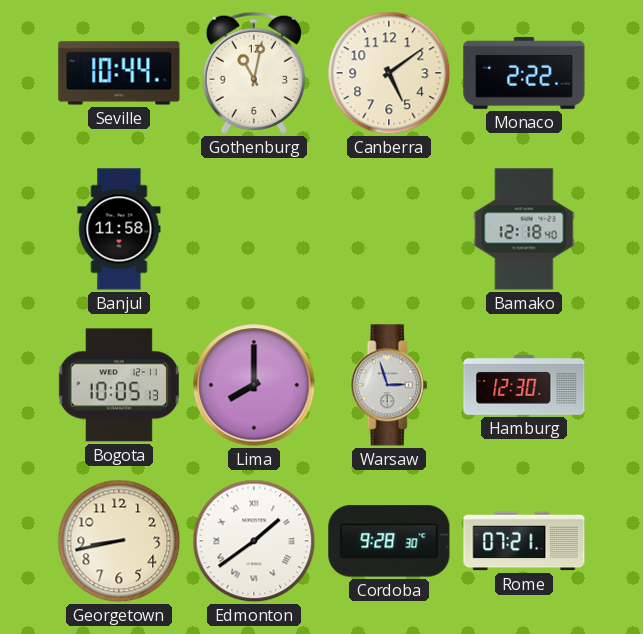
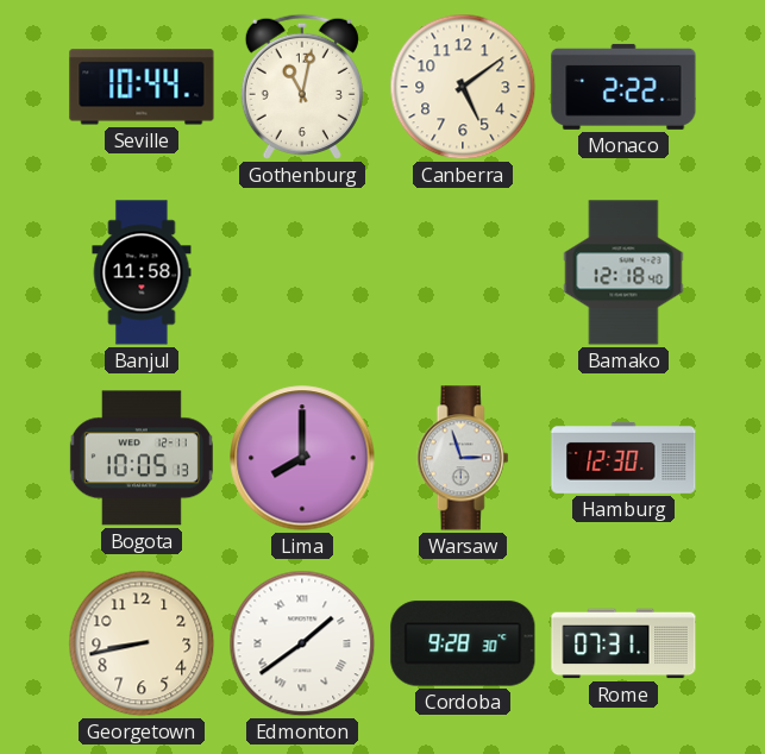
Rome: 07:21 -> 07:31
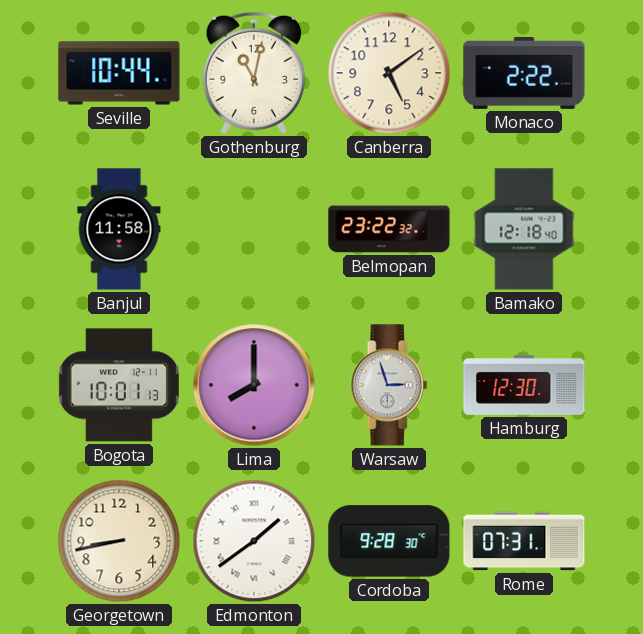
Belmopan: none -> 23:22
Bogota: 10:05 -> 10:01
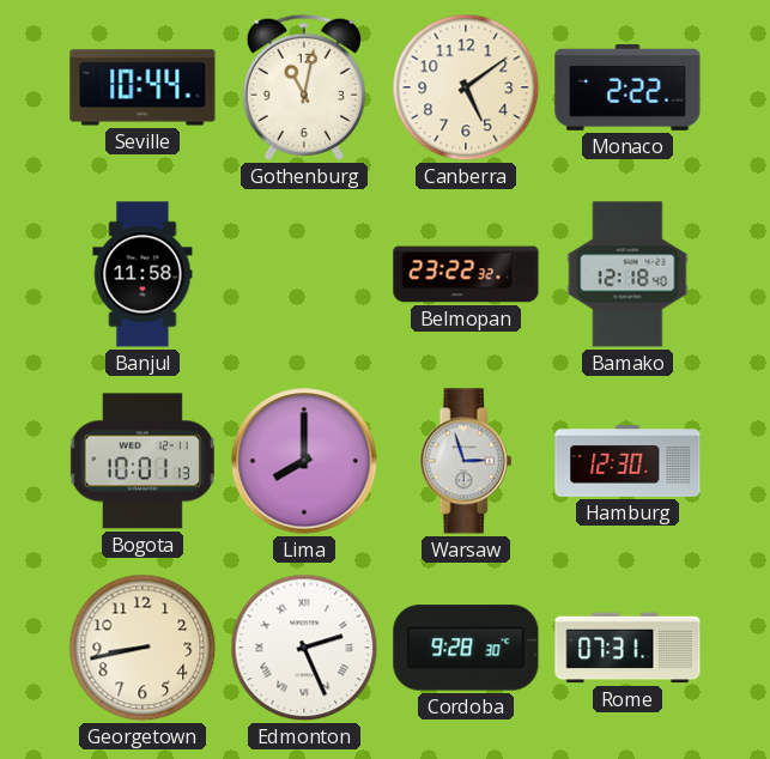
Edmonton: 1:39 -> 2:26
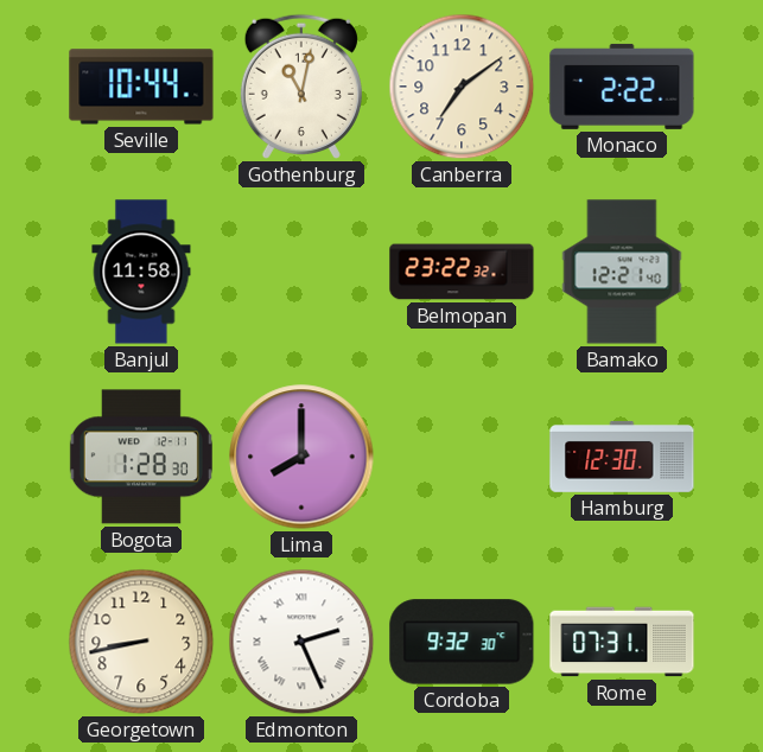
Canberra: 5:09 -> 7:09
Bamako: 12:18 -> 12:21
Bogota: 10:01 -> 1:28
Warsaw: 2:57 -> none
Cordoba: 9:28 -> 9:32
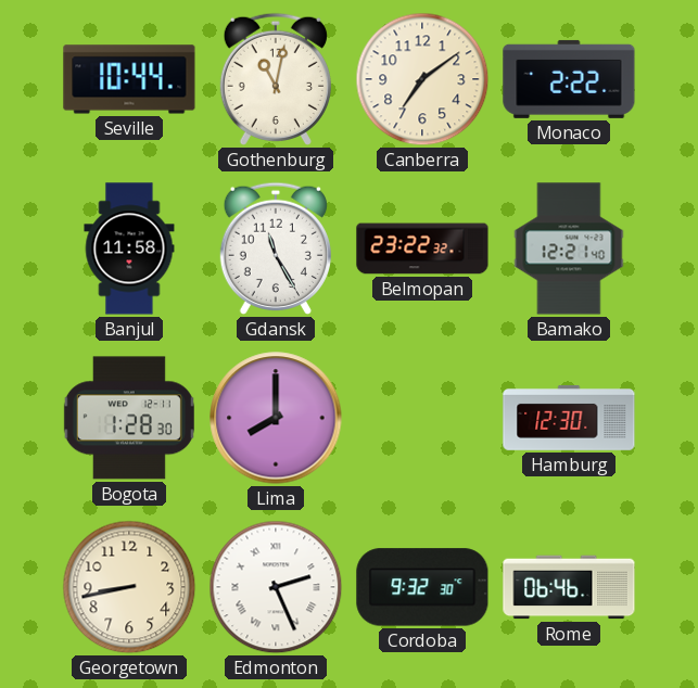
Gdansk: none -> 11:25
Rome: 07:31 -> 06:46
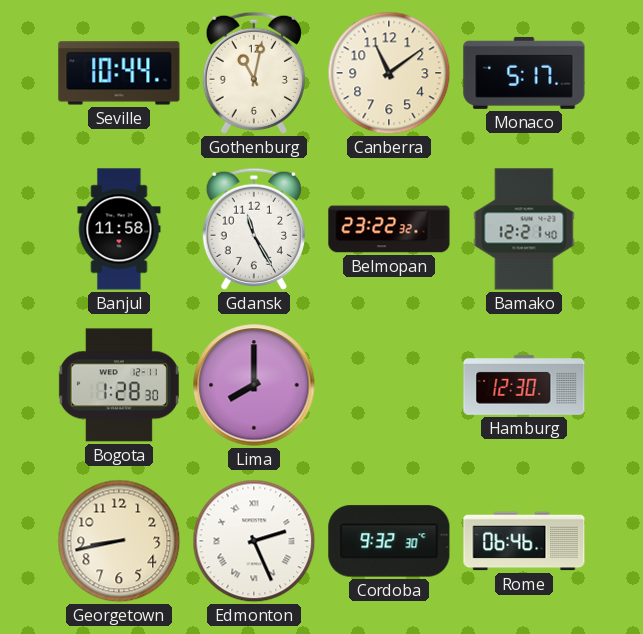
Canberra: 7:09 -> 11:09
Monaco: 2:22 -> 5:17
